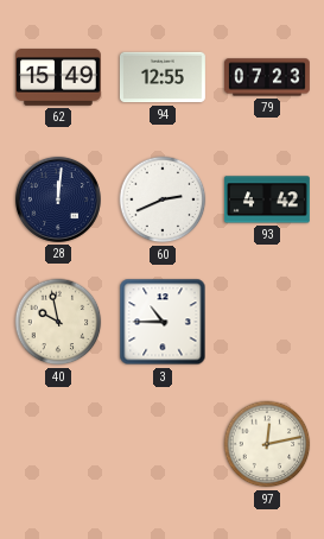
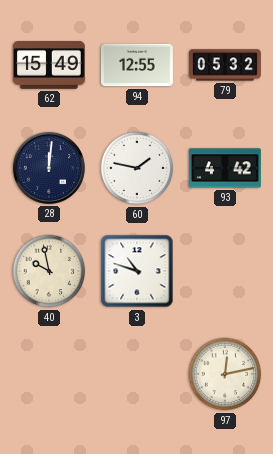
79: 07:23 -> 05:32
60: 2:41 -> 1:47
3: 10:45 -> 10:48
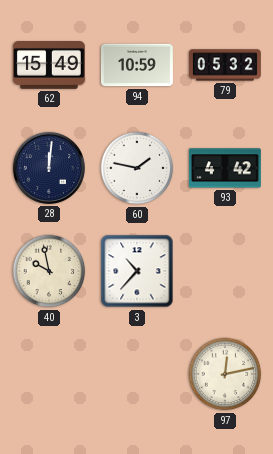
94: 12:55 -> 10:59
3: 10:48 -> 10:37
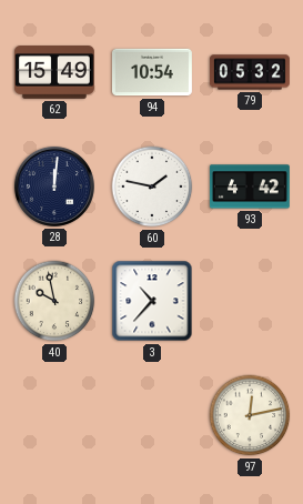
94: 10:59 -> 10:54
